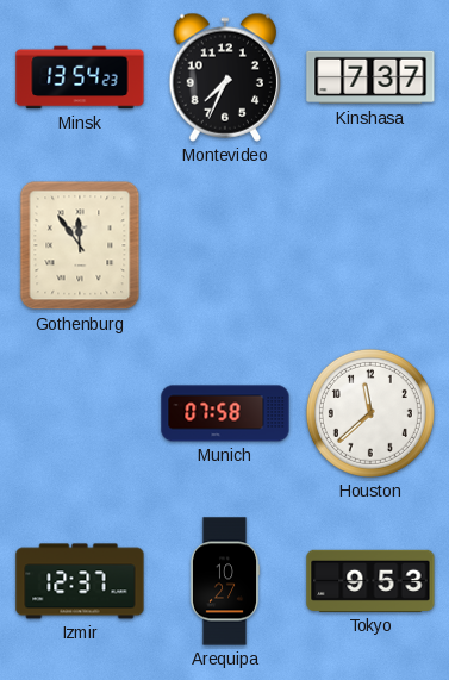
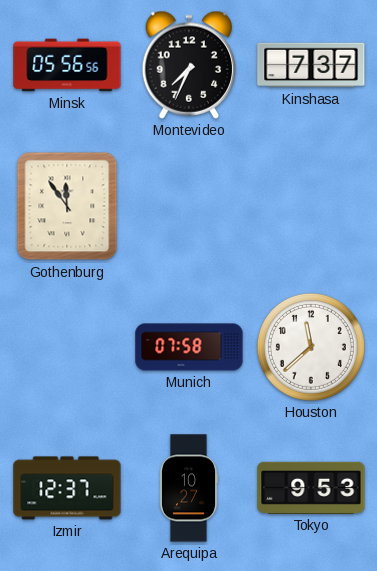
Minsk: 13:54 -> 05:56
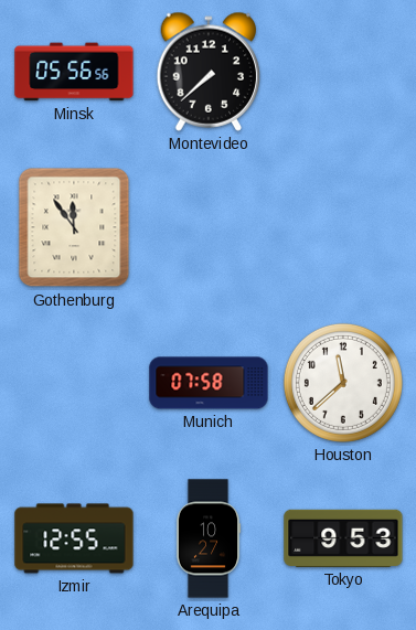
Montevideo: 7:34 -> 7:38
Kinshasa: 7:37 -> none
Izmir: 12:37 -> 12:55
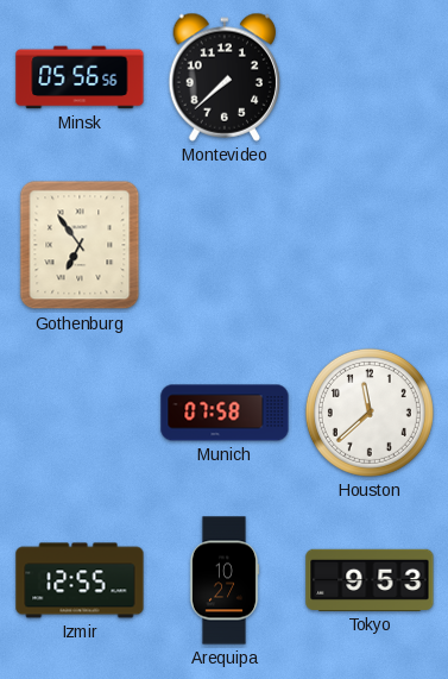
Gothenburg: 11:54 -> 6:54
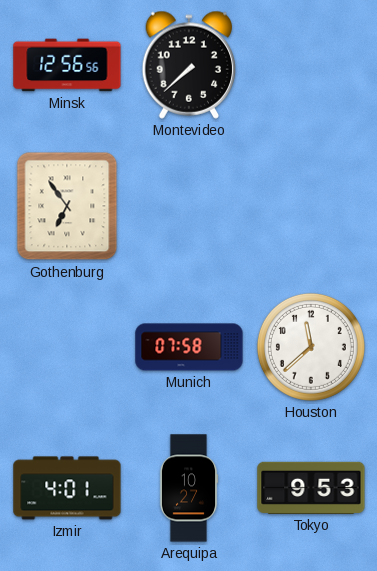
Minsk: 05:56 -> 12:56
Izmir: 12:55 -> 4:01
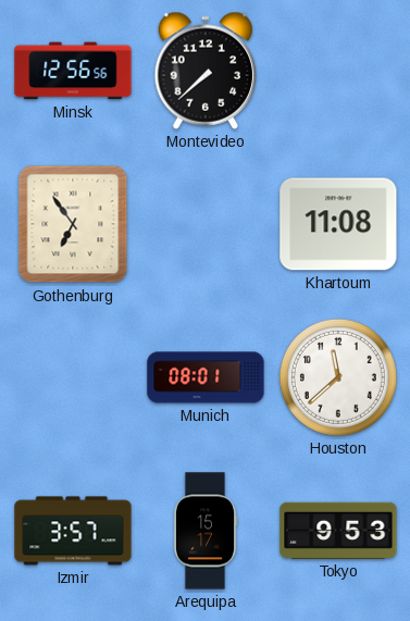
Khartoum: none -> 11:08
Munich: 07:58 -> 08:01
Izmir: 4:01 -> 3:57
Arequipa: 10:27 -> 15:17
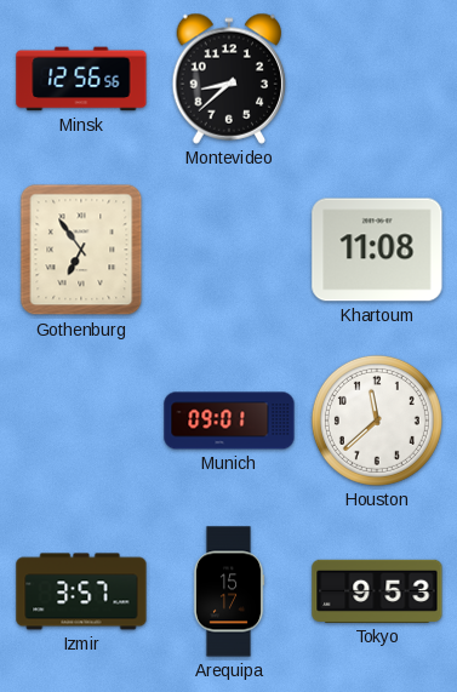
Montevideo: 7:38 -> 8:38
Munich: 08:01 -> 09:01
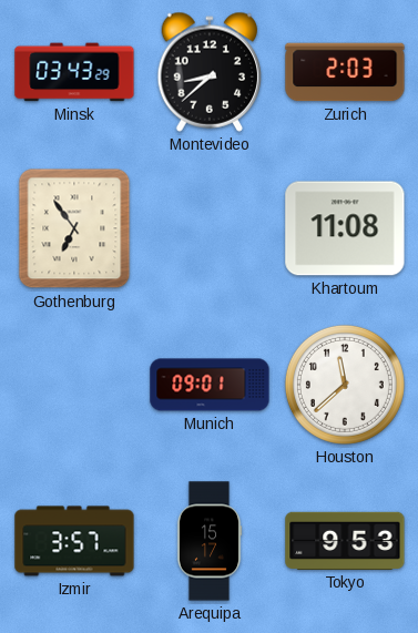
Minsk: 12:56 -> 03:43
Zurich: none -> 2:03
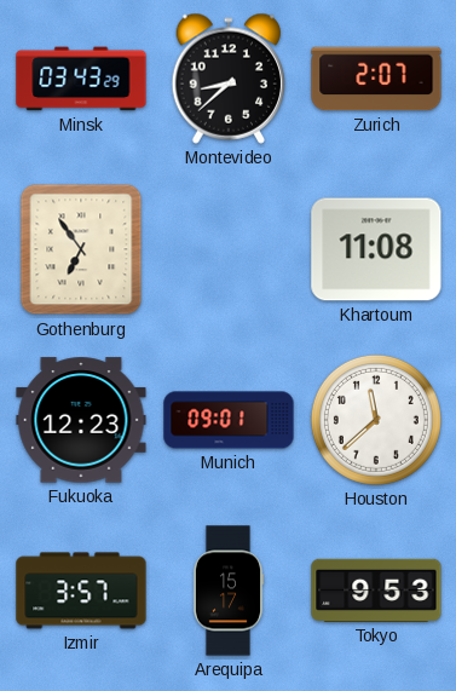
Zurich: 2:03 -> 2:07
Fukuoka: none -> 12:23
